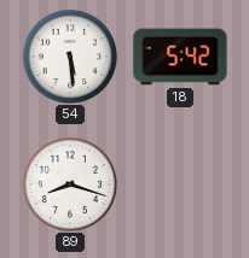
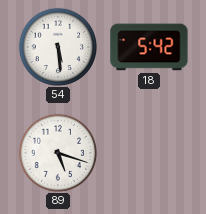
89: 8:18 -> 5:18
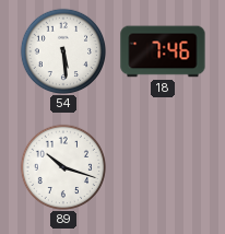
18: 5:42 -> 7:46
89: 5:18 -> 10:18
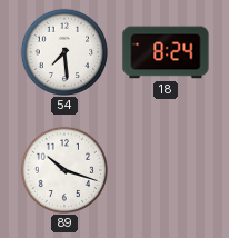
54: 5:29 -> 7:29
18: 7:46 -> 8:24
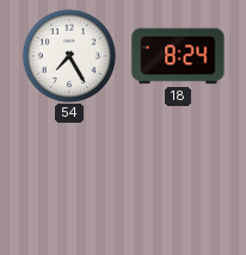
54: 7:29 -> 7:25
89: 10:18 -> none
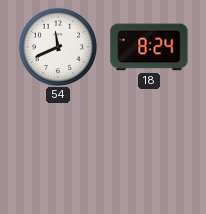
54: 7:25 -> 11:41
